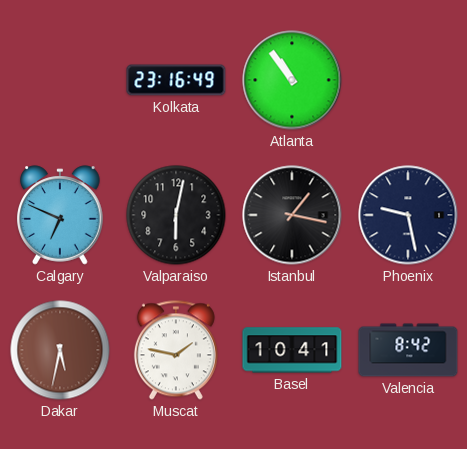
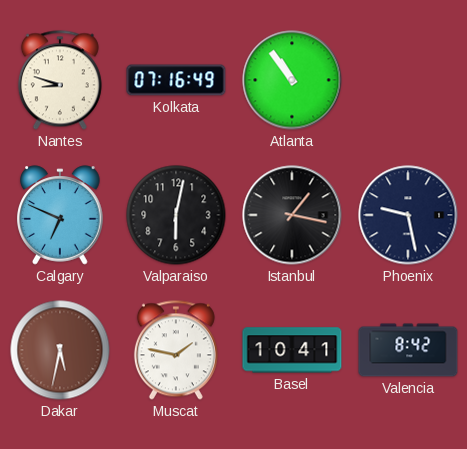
Nantes: none -> 8:48
Kolkata: 23:16 -> 07:16
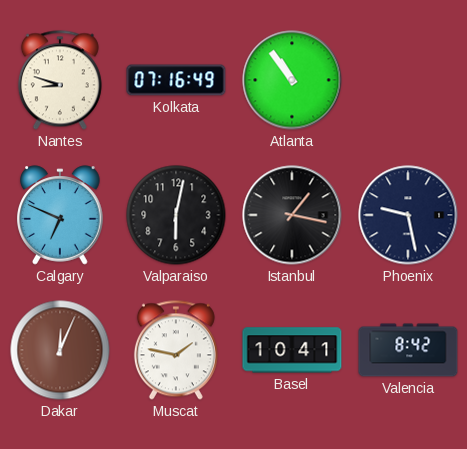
Dakar: 5:32 -> 12:04
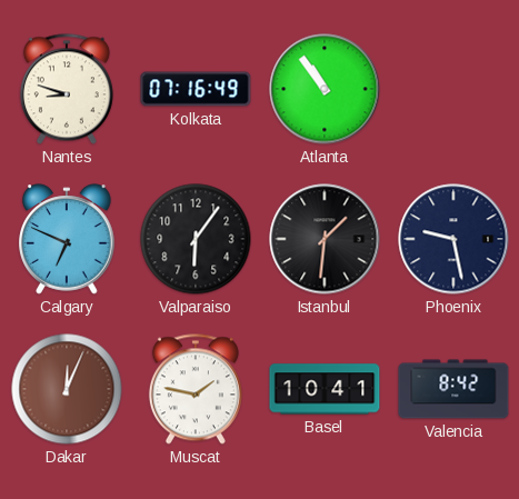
Valparaiso: 6:02 -> 6:06
Istanbul: 1:17 -> 1:31
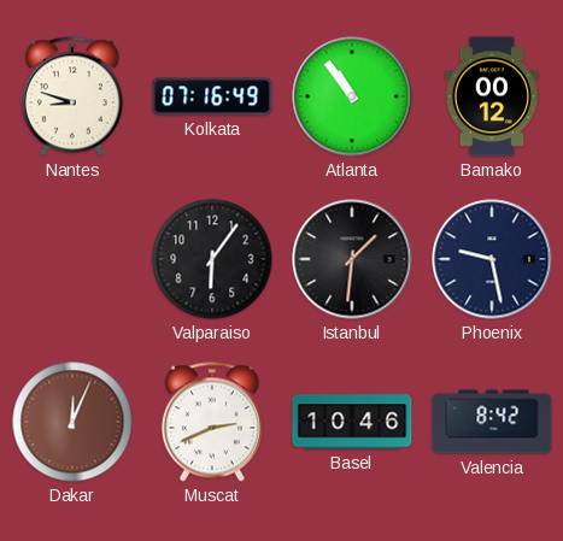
Bamako: none -> 00:12
Calgary: 6:49 -> none
Muscat: 1:47 -> 2:41
Basel: 10:41 -> 10:46
